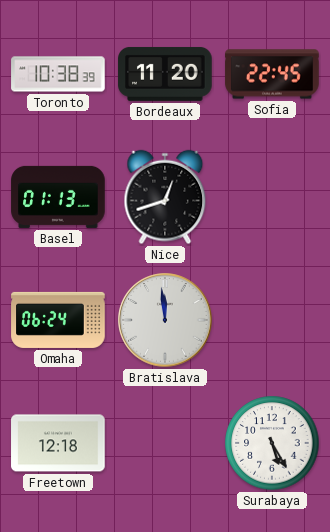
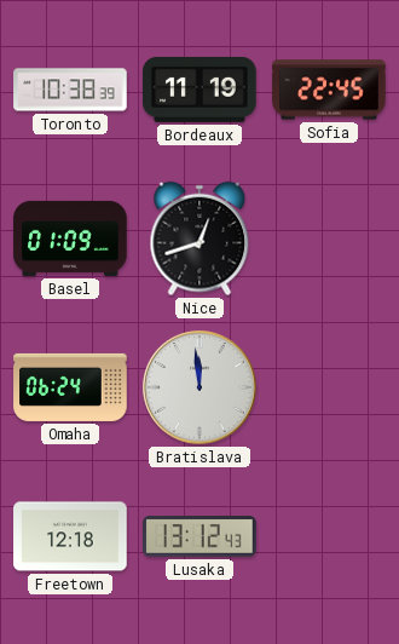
Bordeaux: 11:20 -> 11:19
Basel: 01:13 -> 01:09
Lusaka: none -> 13:12
Surabaya: 5:25 -> none
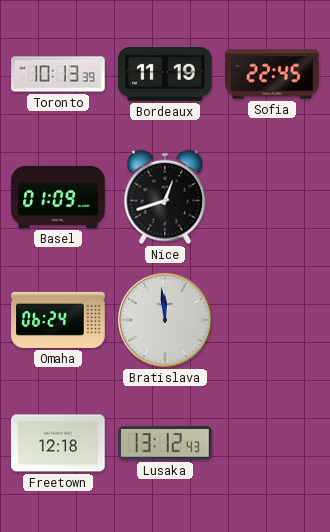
Toronto: 10:38 -> 10:13
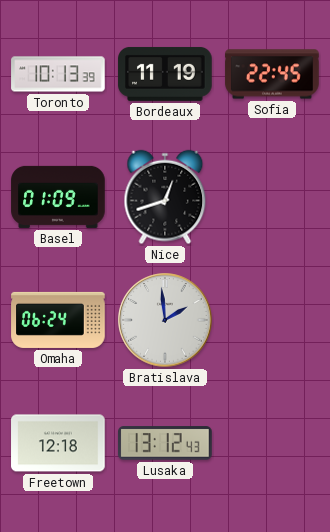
Bratislava: 11:59 -> 1:59
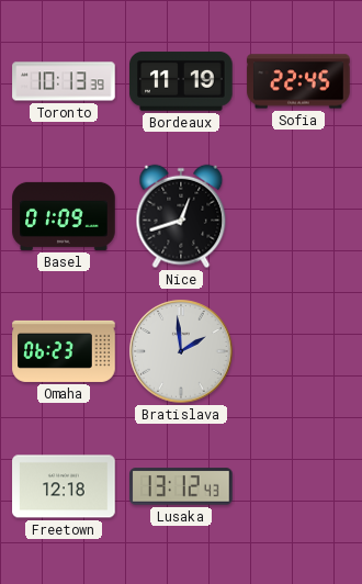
Omaha: 06:24 -> 06:23
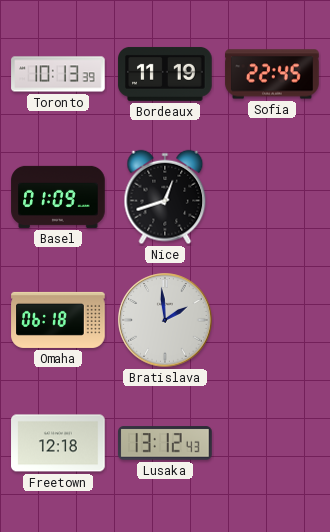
Omaha: 06:23 -> 06:18
